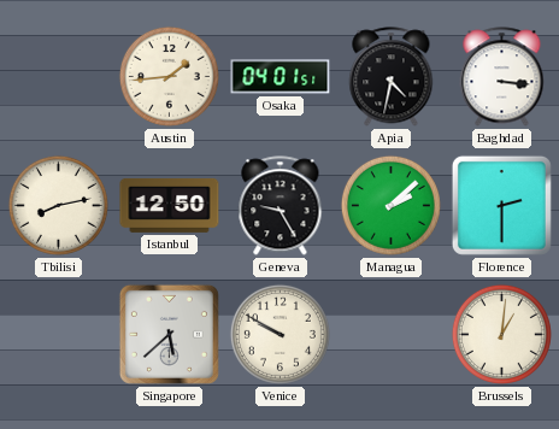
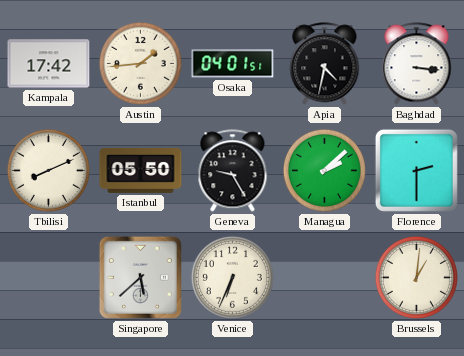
Kampala: none -> 17:42
Tbilisi: 8:13 -> 8:11
Istanbul: 12:50 -> 05:50
Venice: 9:50 -> 6:34
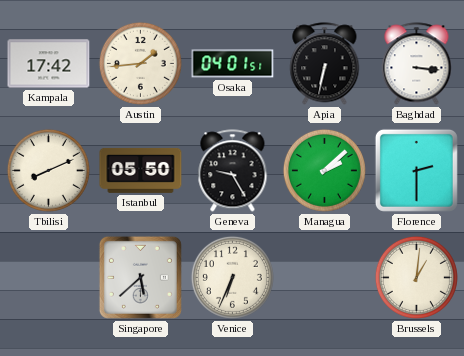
Apia: 4:32 -> 6:32
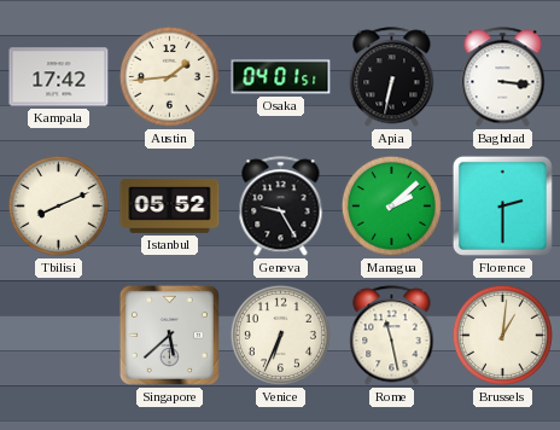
Istanbul: 05:50 -> 05:52
Rome: none -> 11:28
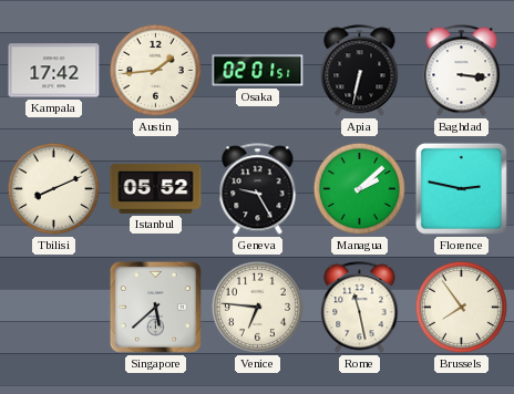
Osaka: 04:01 -> 02:01
Florence: 2:30 -> 2:47
Venice: 6:34 -> 6:46
Brussels: 1:01 -> 7:54
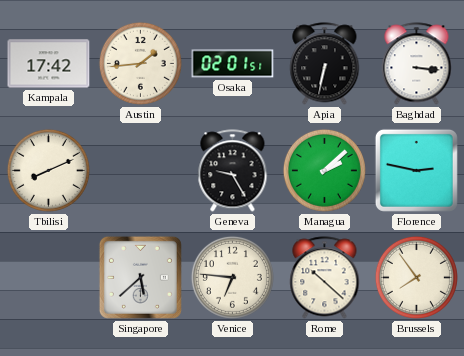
Istanbul: 05:52 -> none
Rome: 11:28 -> 10:22
